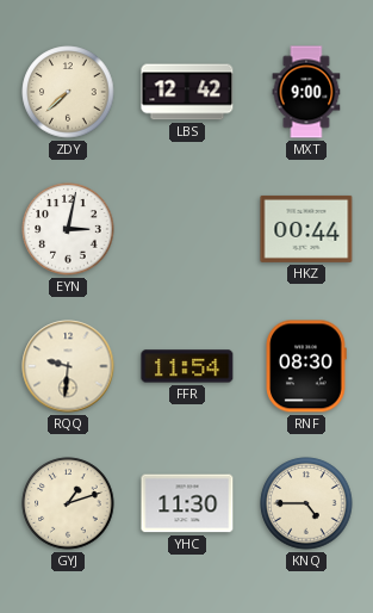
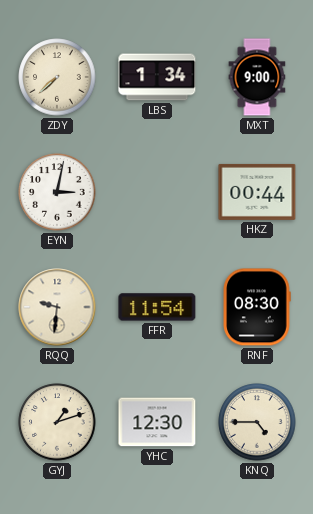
LBS: 12:42 -> 1:34
YHC: 11:30 -> 12:30
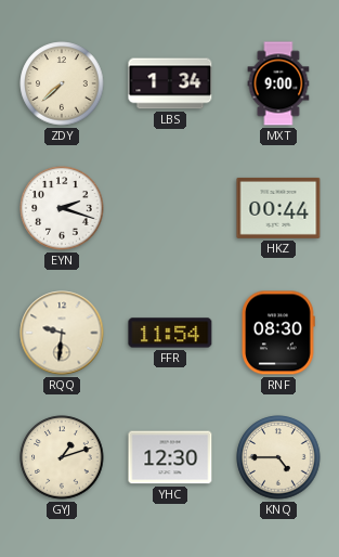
EYN: 3:02 -> 2:18
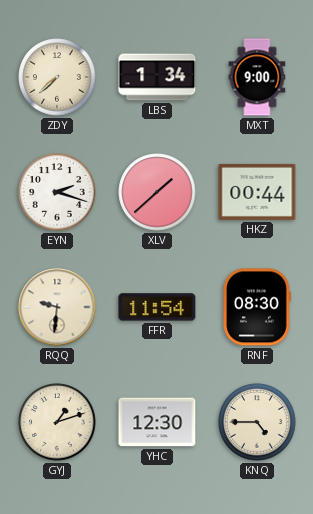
XLV: none -> 1:38
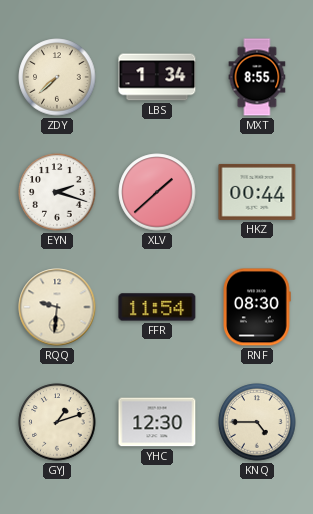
MXT: 9:00 -> 8:55
